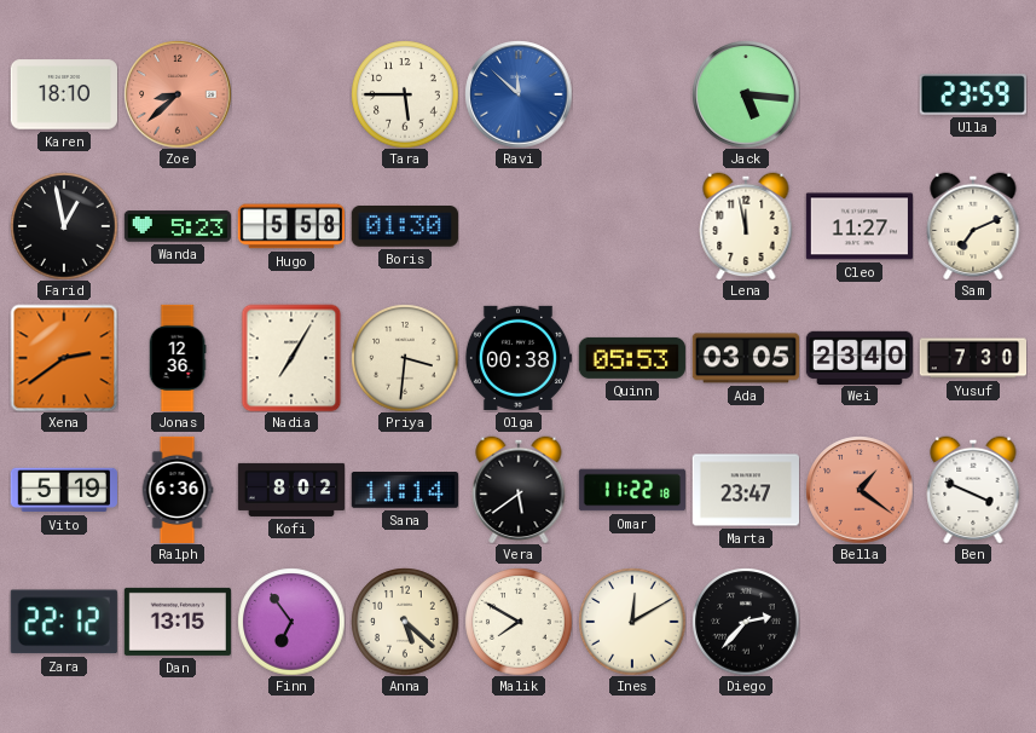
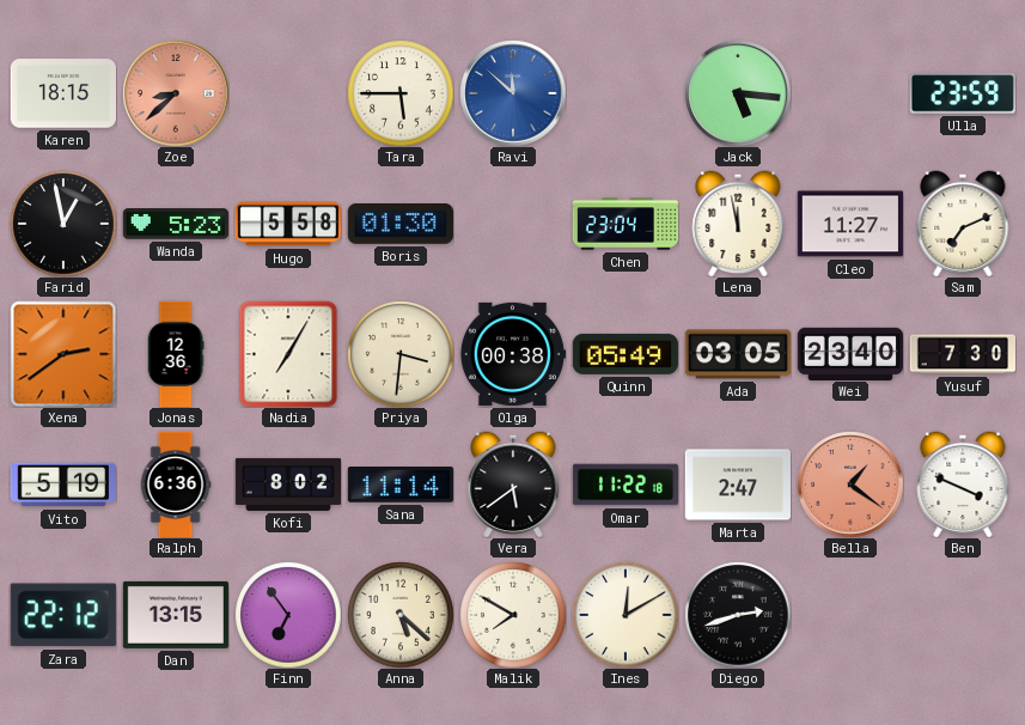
Karen: 18:10 -> 18:15
Chen: none -> 23:04
Quinn: 05:53 -> 05:49
Marta: 23:47 -> 2:47
Diego: 2:37 -> 2:42
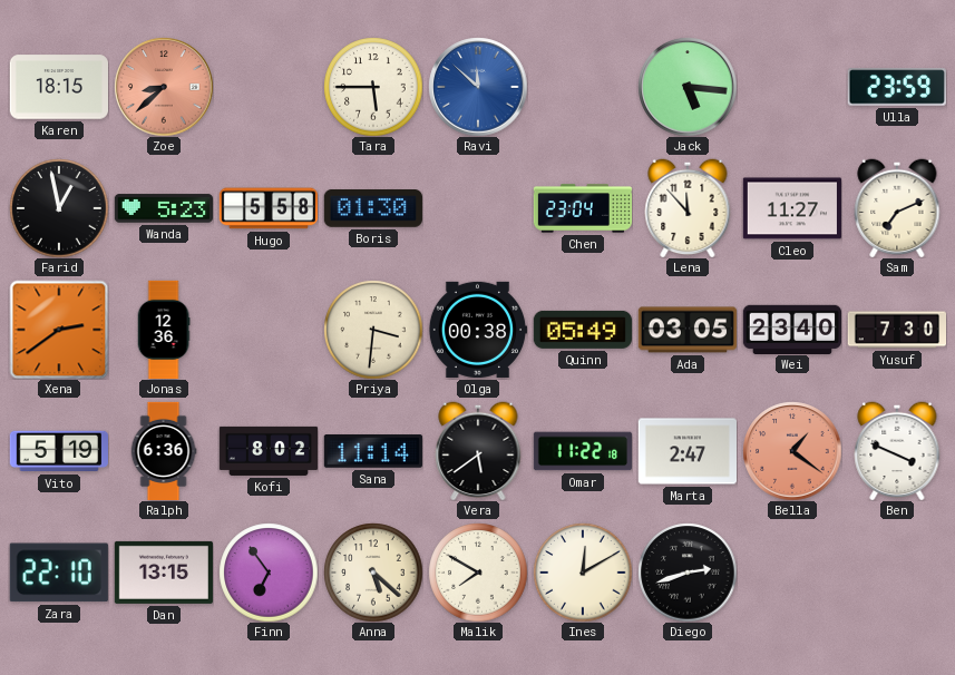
Lena: 11:58 -> 11:53
Nadia: 7:05 -> none
Zara: 22:12 -> 22:10
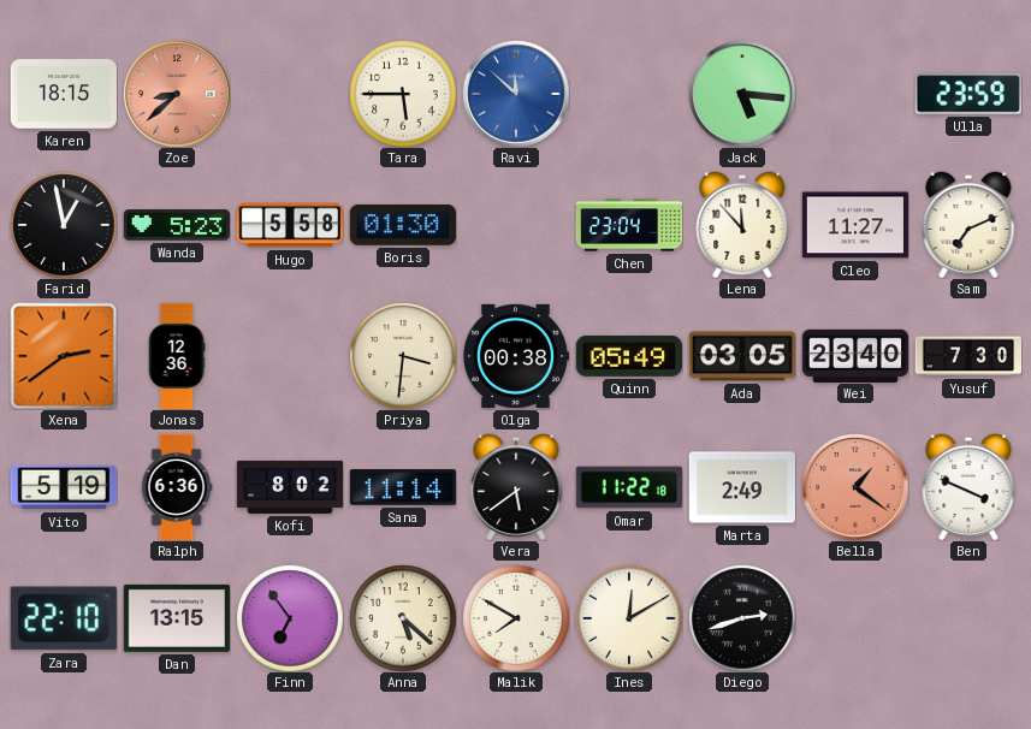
Marta: 2:47 -> 2:49
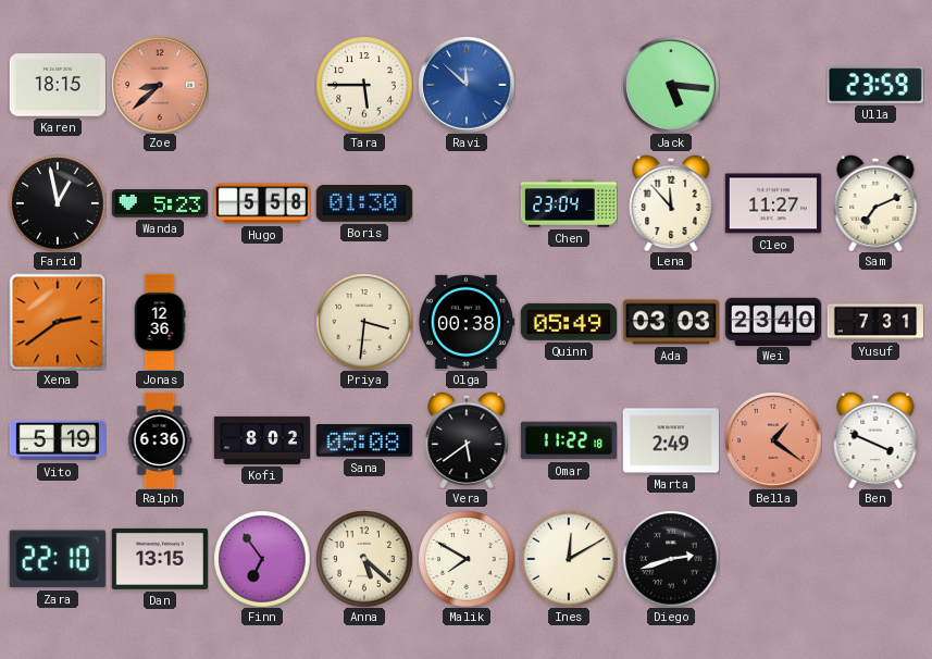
Ada: 03:05 -> 03:03
Yusuf: 7:30 -> 7:31
Sana: 11:14 -> 05:08
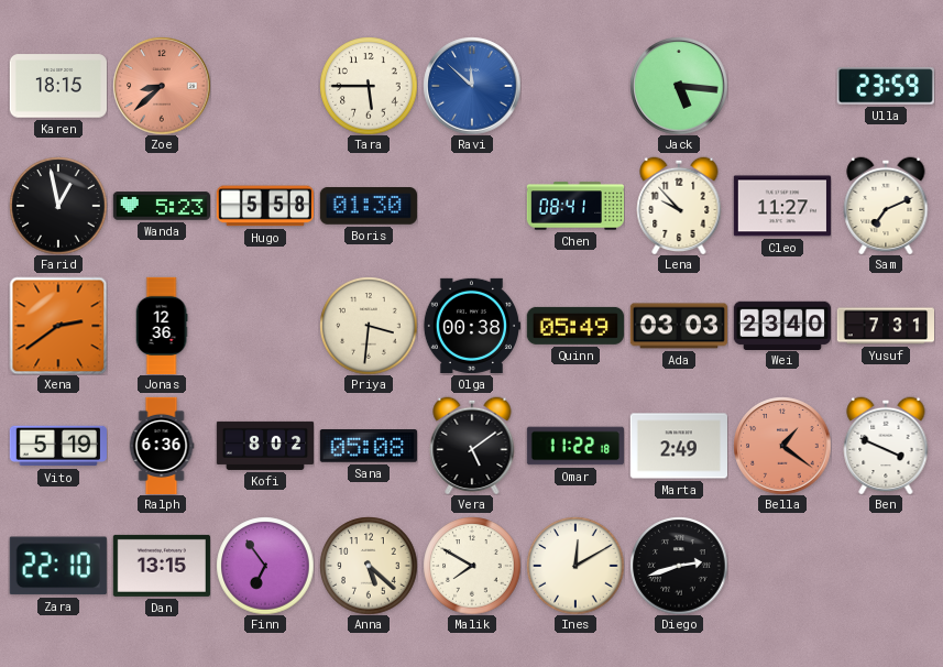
Chen: 23:04 -> 08:41
Lena: 11:53 -> 9:53
Vera: 5:39 -> 5:09
